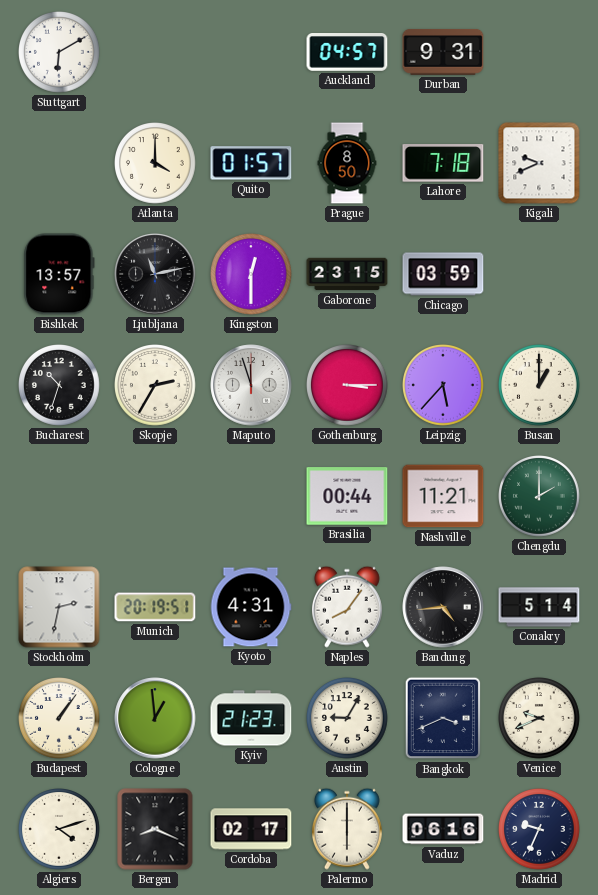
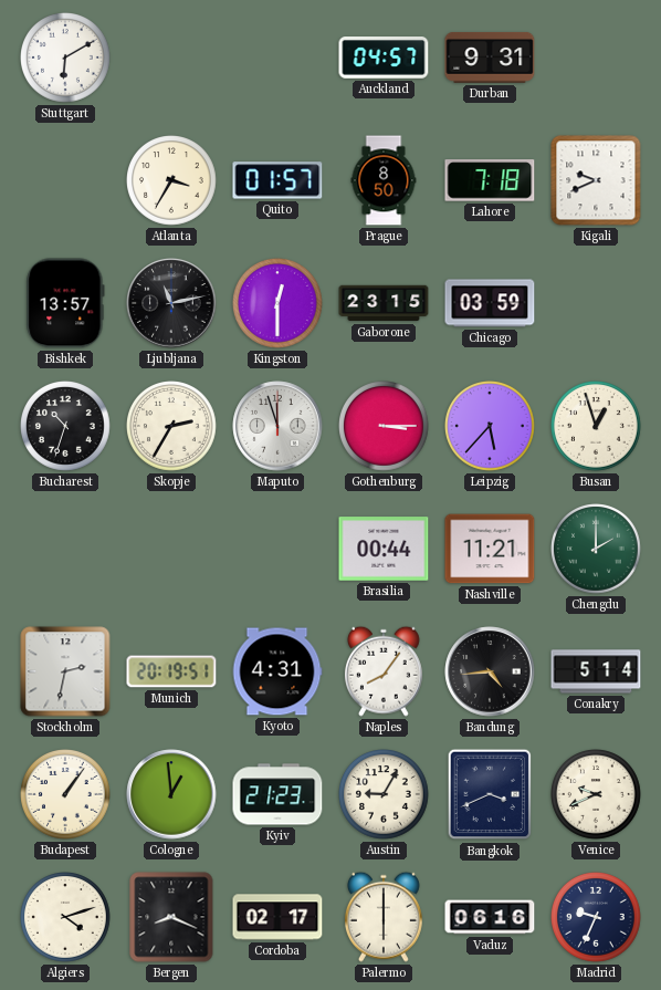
Atlanta: 4:00 -> 3:35
Busan: 1:00 -> 12:57
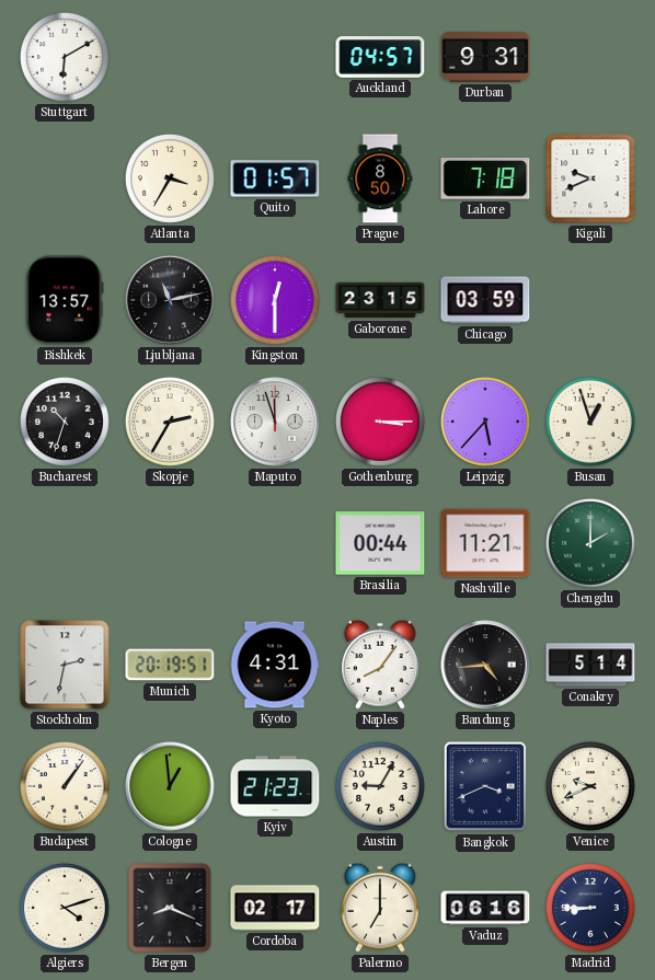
Palermo: 6:00 -> 7:00
Madrid: 9:34 -> 8:45
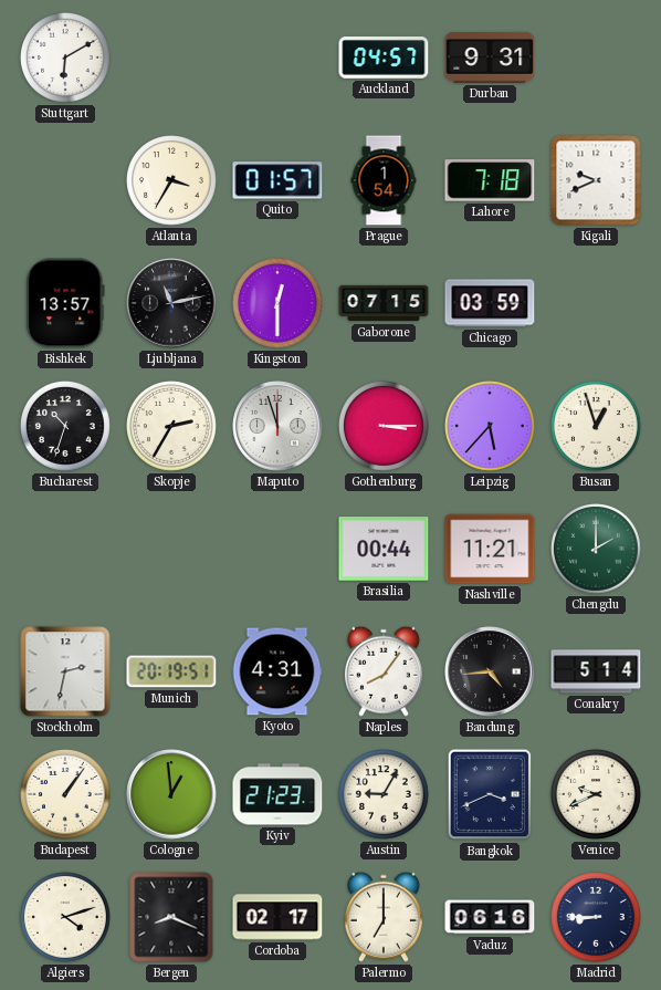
Prague: 8:50 -> 1:54
Gaborone: 23:15 -> 07:15
